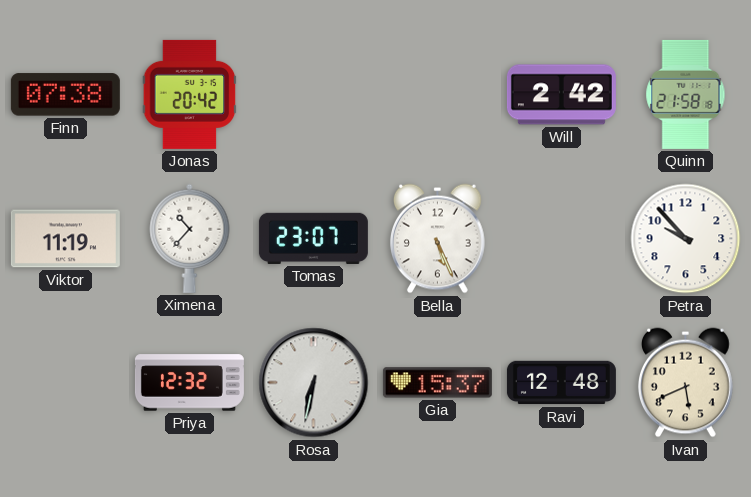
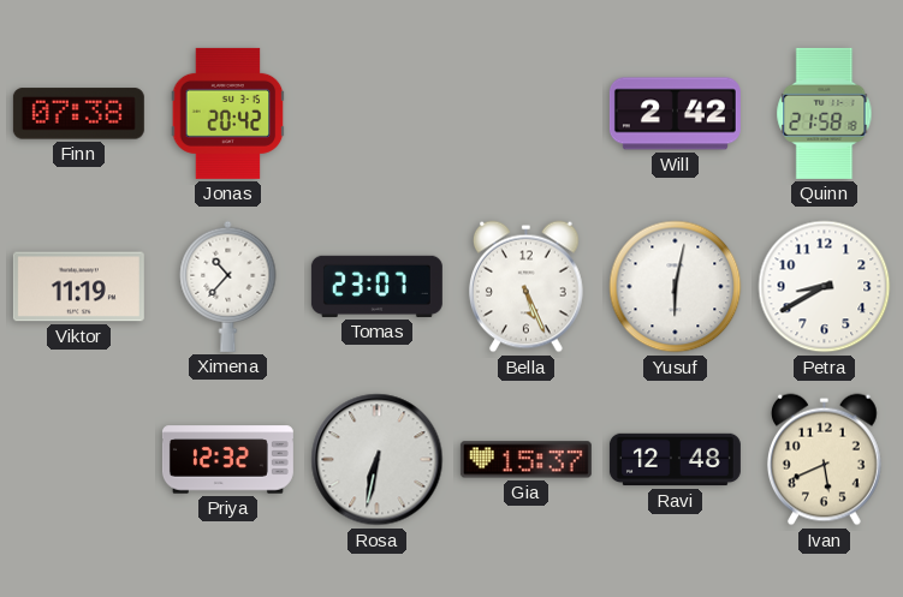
Yusuf: none -> 6:02
Petra: 9:53 -> 8:40
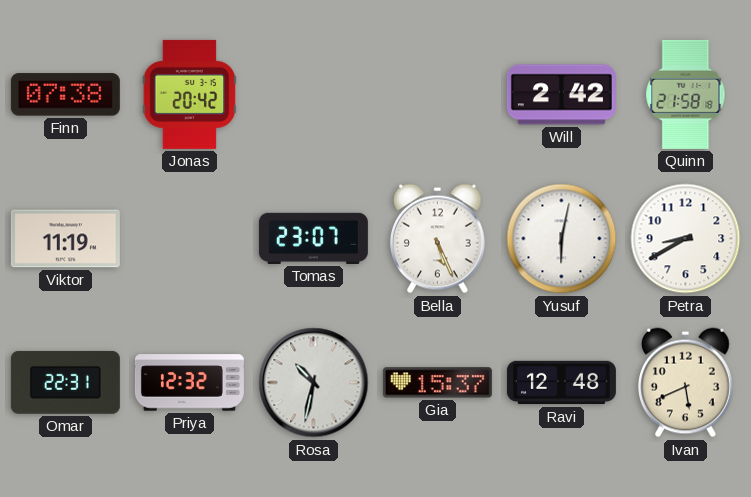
Ximena: 10:37 -> none
Omar: none -> 22:31
Rosa: 6:32 -> 10:32
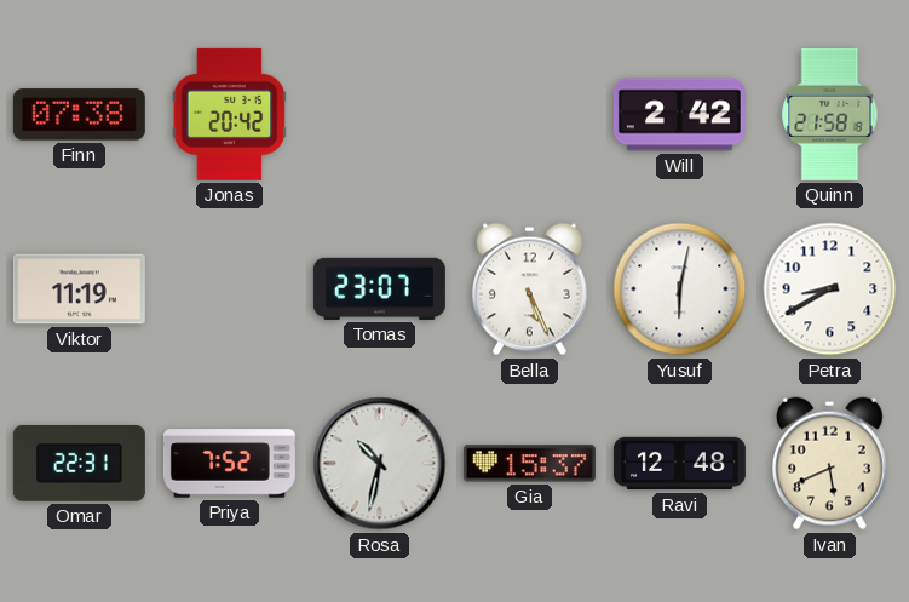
Priya: 12:32 -> 7:52
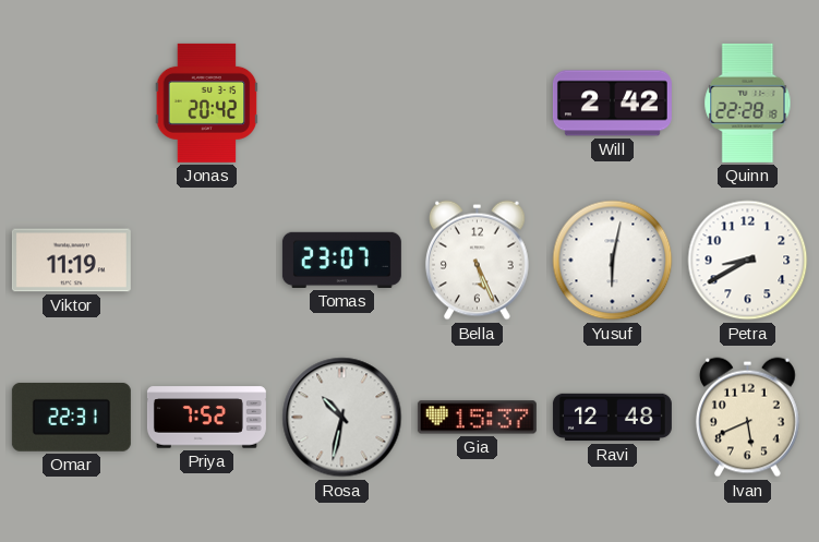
Finn: 07:38 -> none
Quinn: 21:58 -> 22:28
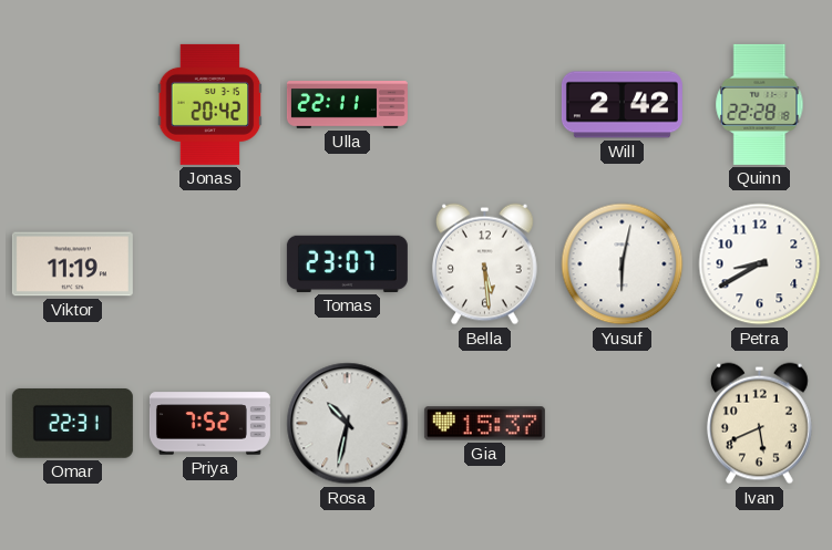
Ulla: none -> 22:11
Bella: 5:26 -> 5:29
Ravi: 12:48 -> none
